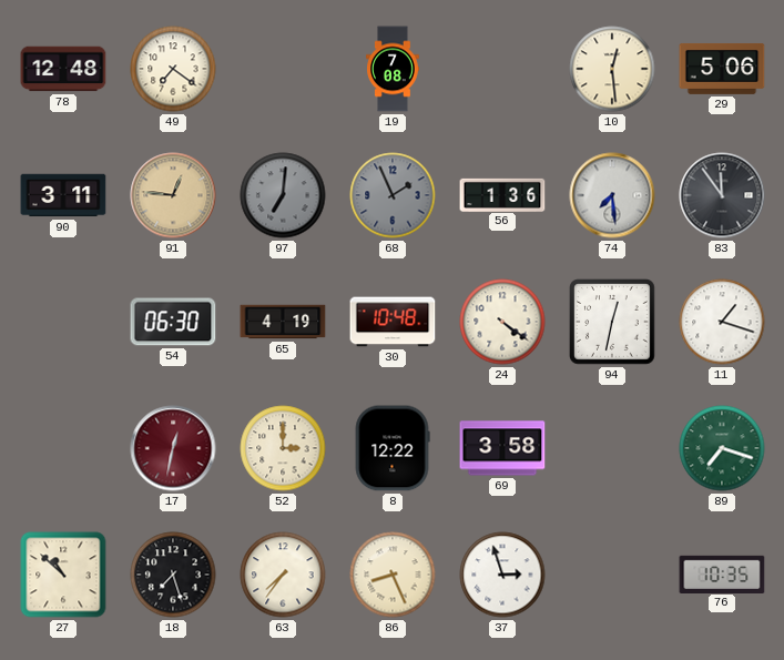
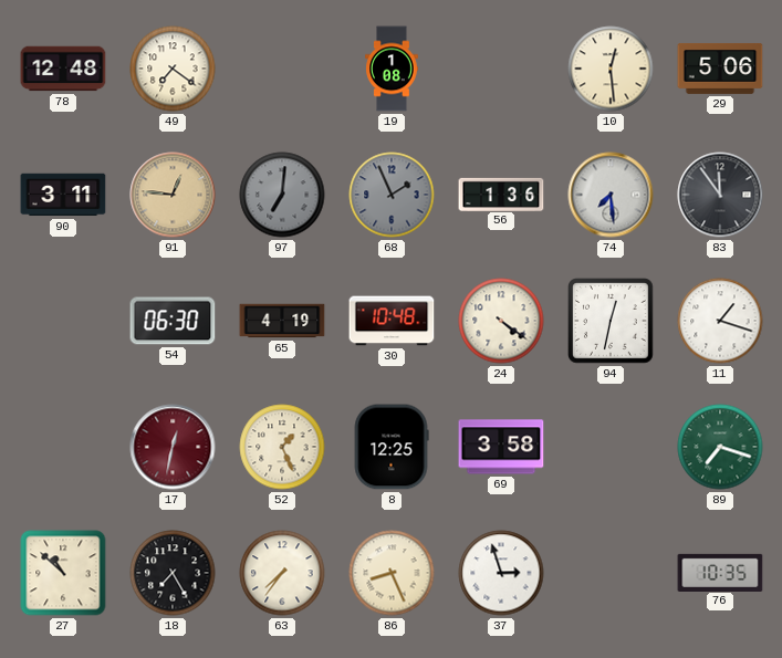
19: 7:08 -> 1:08
52: 3:00 -> 1:26
8: 12:22 -> 12:25
18: 7:27 -> 7:25
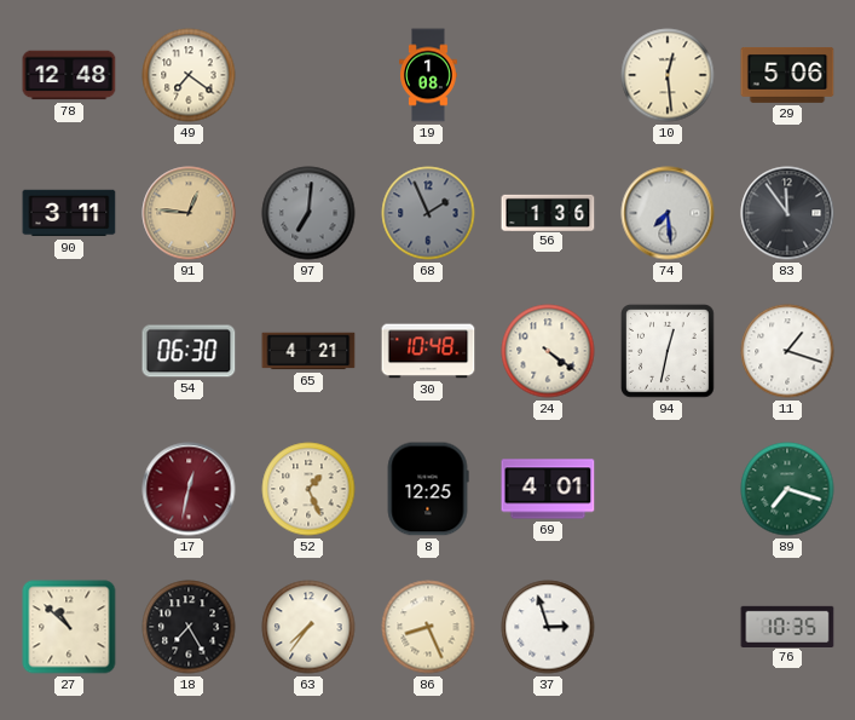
65: 4:19 -> 4:21
69: 3:58 -> 4:01
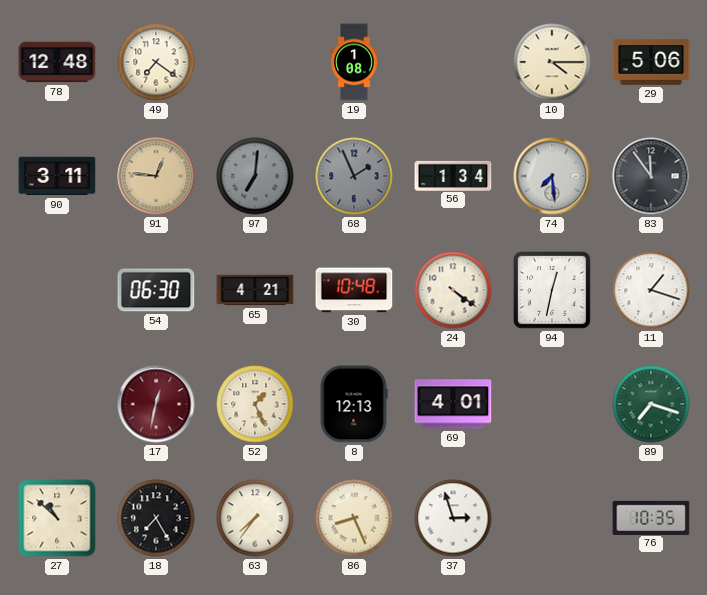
10: 12:29 -> 4:15
56: 1:36 -> 1:34
8: 12:25 -> 12:13
